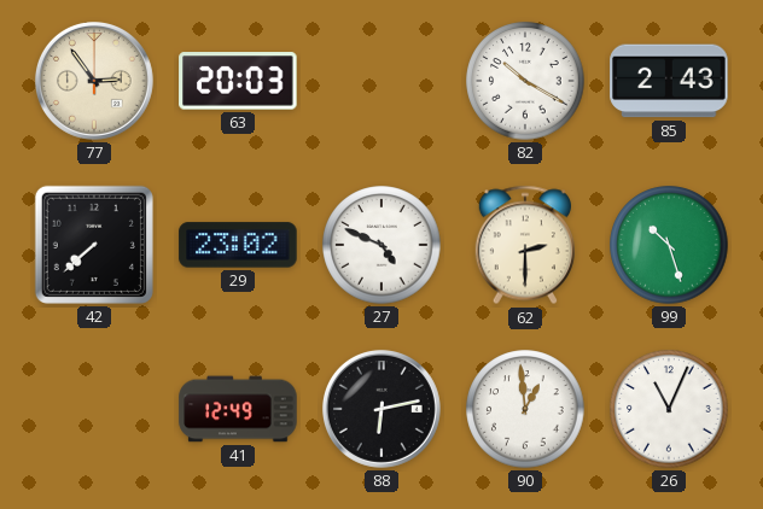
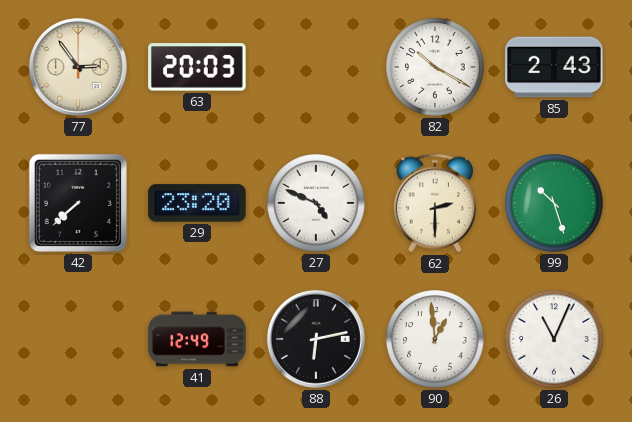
29: 23:02 -> 23:20
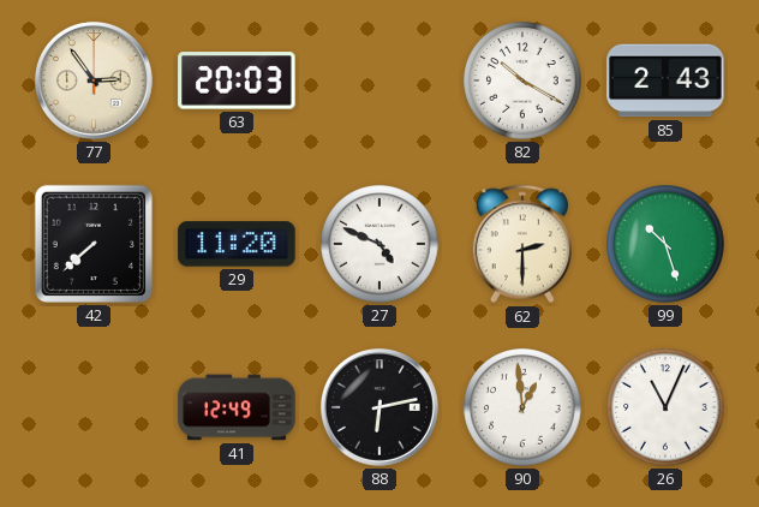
29: 23:20 -> 11:20
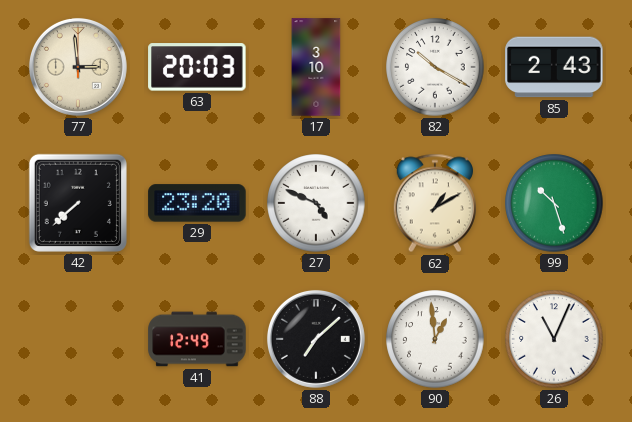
77: 2:54 -> 2:59
17: none -> 3:10
29: 11:20 -> 23:20
62: 2:30 -> 1:10
88: 6:13 -> 7:08
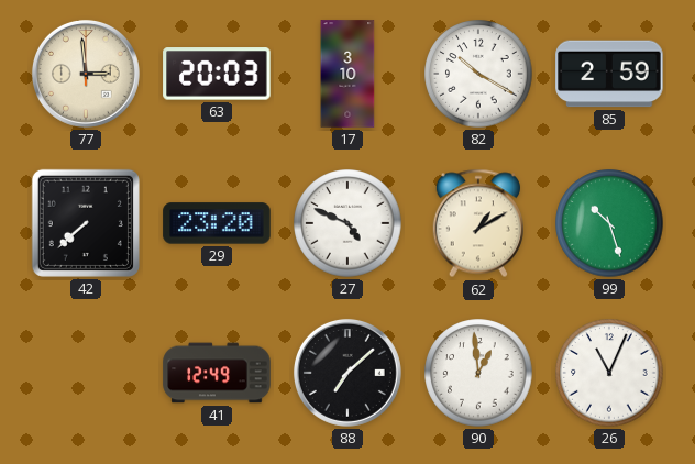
85: 2:43 -> 2:59
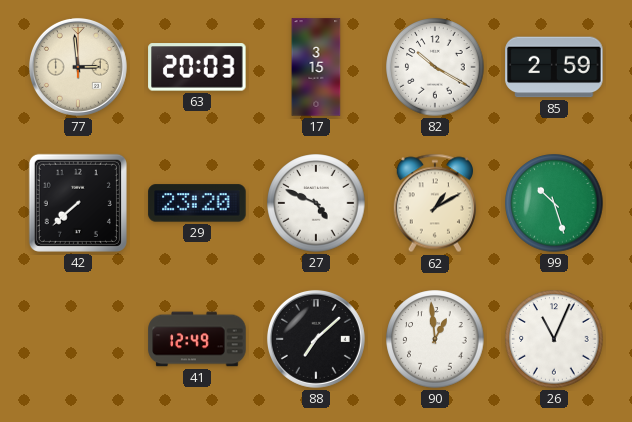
17: 3:10 -> 3:15
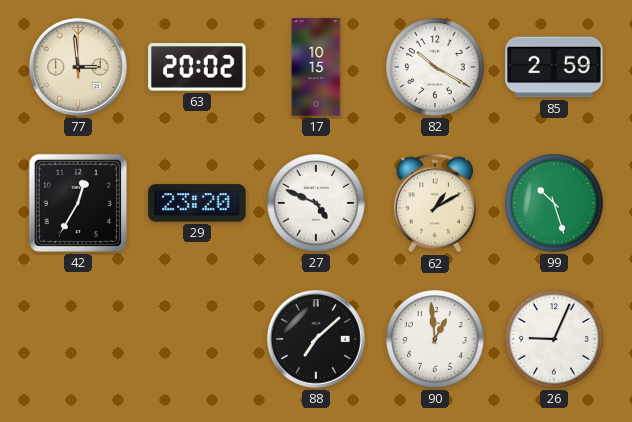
63: 20:03 -> 20:02
17: 3:15 -> 10:15
42: 7:38 -> 12:35
41: 12:49 -> none
26: 11:04 -> 9:04
